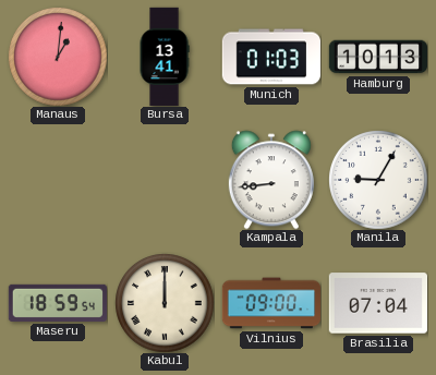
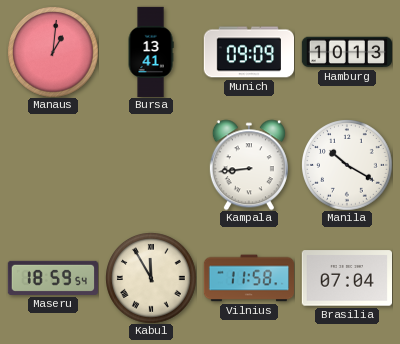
Munich: 01:03 -> 09:09
Manila: 9:05 -> 10:20
Kabul: 12:00 -> 11:55
Vilnius: 09:00 -> 11:58
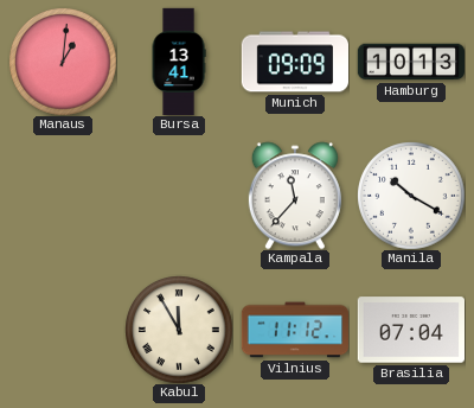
Kampala: 8:44 -> 11:37
Maseru: 18:59 -> none
Vilnius: 11:58 -> 11:12
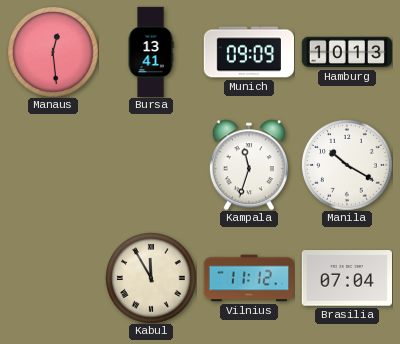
Manaus: 1:01 -> 12:29
Kampala: 11:37 -> 11:33
